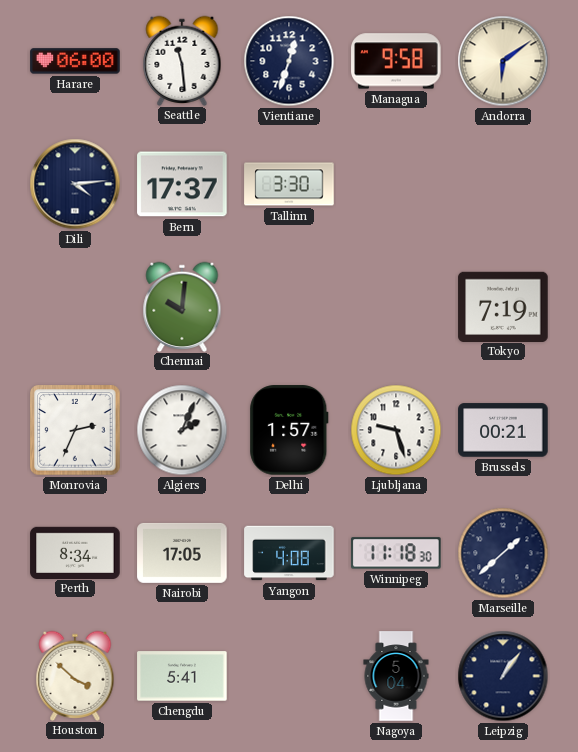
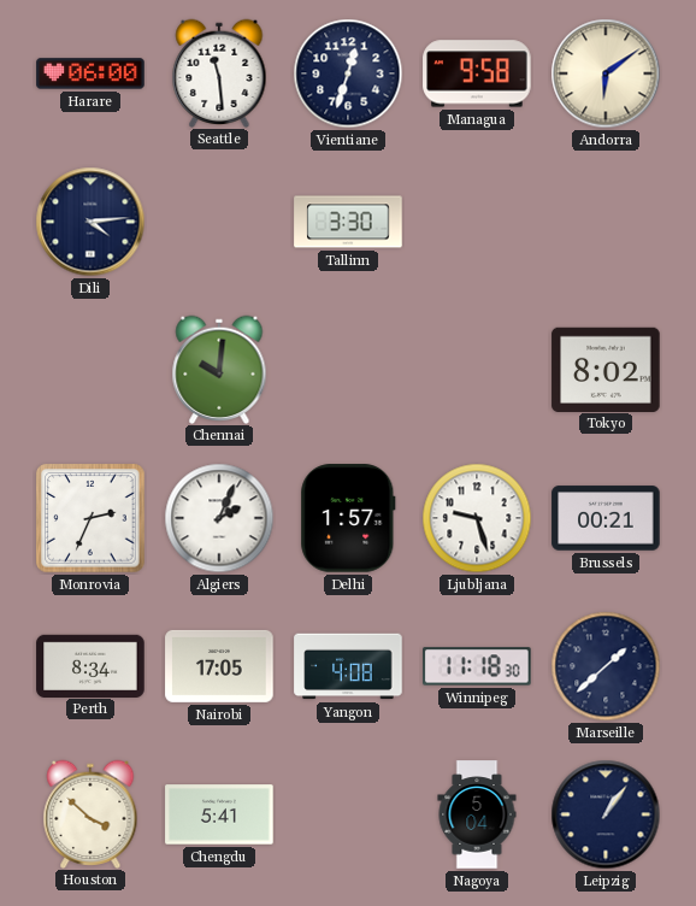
Bern: 17:37 -> none
Tokyo: 7:19 -> 8:02
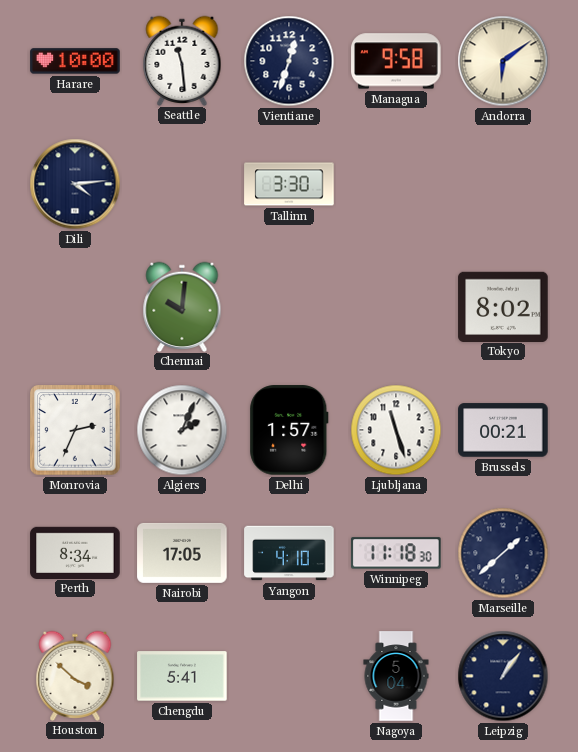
Harare: 06:00 -> 10:00
Ljubljana: 9:27 -> 11:27
Yangon: 4:08 -> 4:10
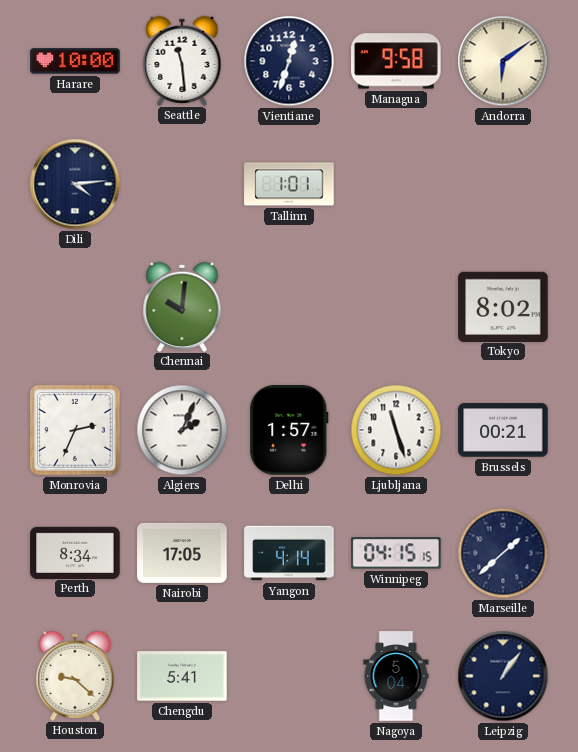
Tallinn: 3:30 -> 1:01
Yangon: 4:10 -> 4:14
Winnipeg: 11:18 -> 04:15
Houston: 3:52 -> 9:22
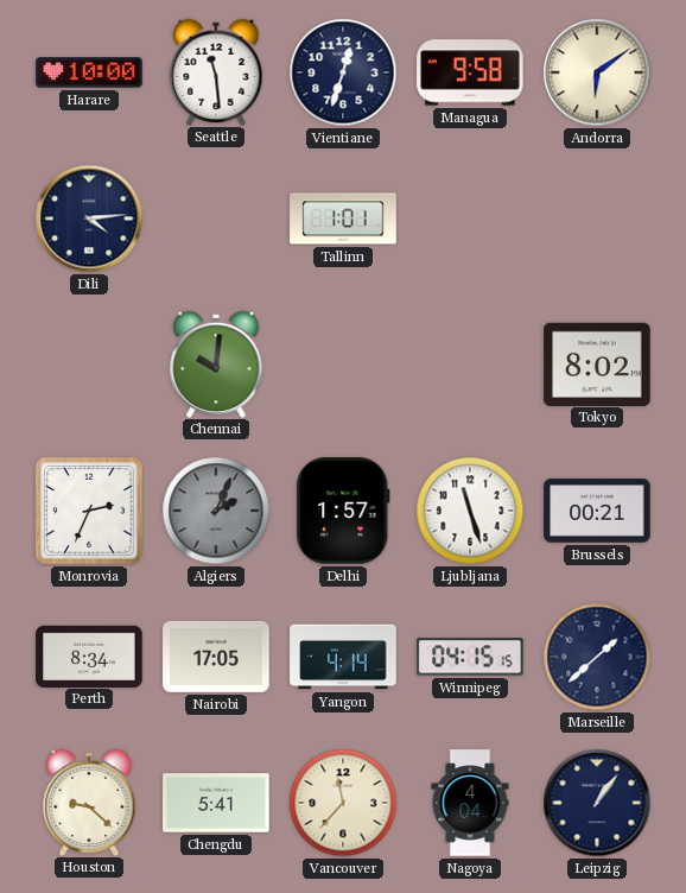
Algiers dial: white -> grey
Vancouver: none -> 11:37
Nagoya: 5:04 -> 4:04
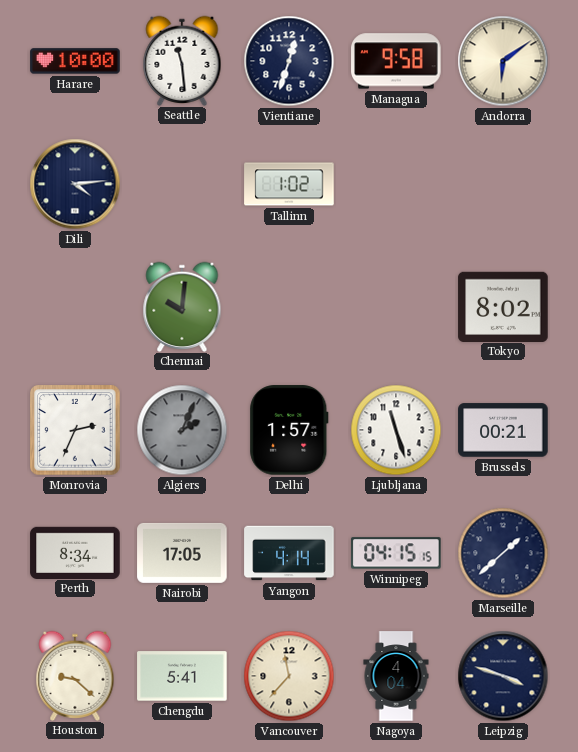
Tallinn: 1:01 -> 1:02
Leipzig: 1:06 -> 3:48
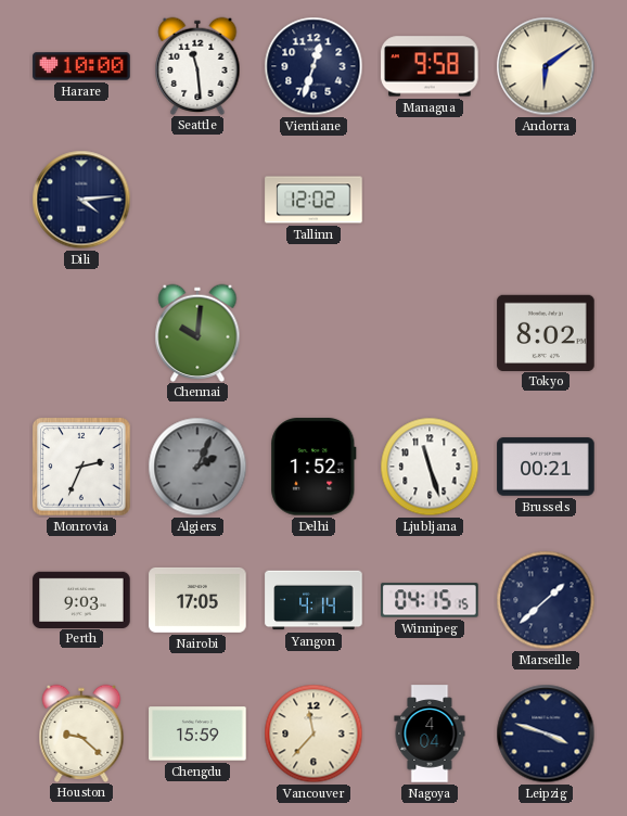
Tallinn: 1:02 -> 12:02
Delhi: 1:57 -> 1:52
Perth: 8:34 -> 9:03
Chengdu: 5:41 -> 15:59
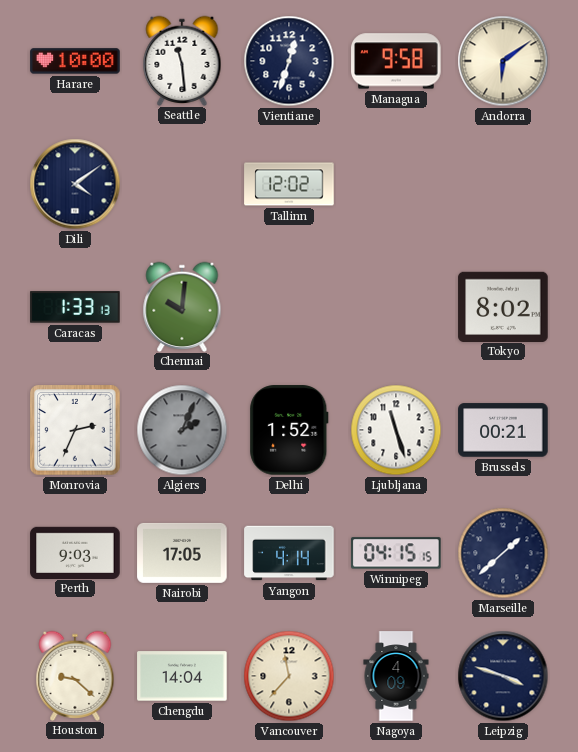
Dili: 4:14 -> 4:09
Caracas: none -> 1:33
Chengdu: 15:59 -> 14:04
Nagoya: 4:04 -> 4:09
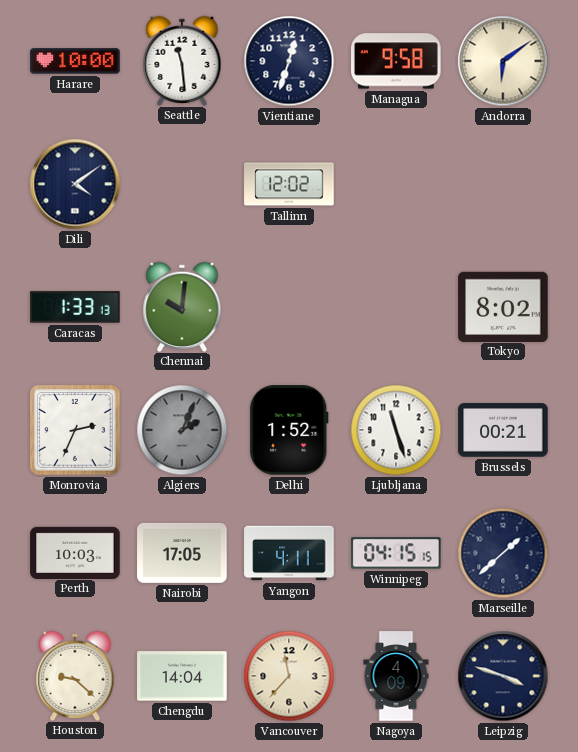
Perth: 9:03 -> 10:03
Yangon: 4:14 -> 4:11
